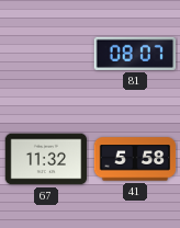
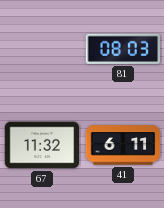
81: 08:07 -> 08:03
41: 5:58 -> 6:11
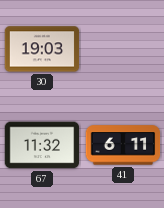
30: none -> 19:03
81: 08:03 -> none
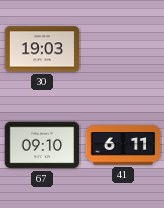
67: 11:32 -> 09:10
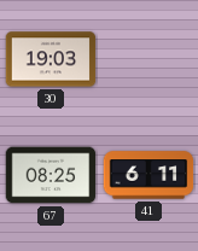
67: 09:10 -> 08:25
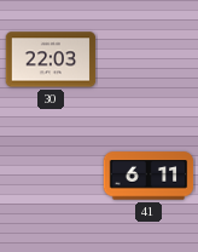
30: 19:03 -> 22:03
67: 08:25 -> none
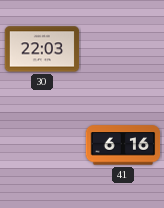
41: 6:11 -> 6:16
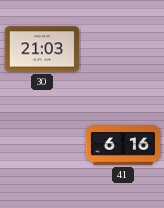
30: 22:03 -> 21:03
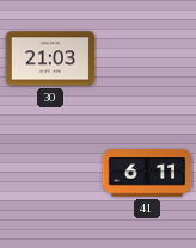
41: 6:16 -> 6:11
